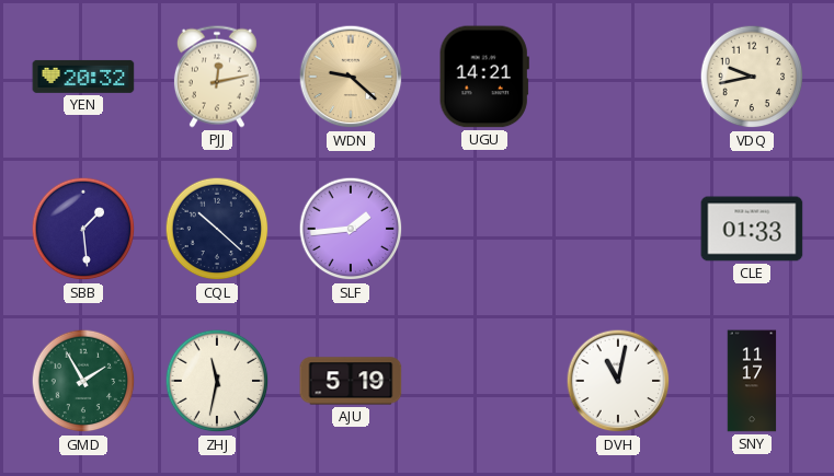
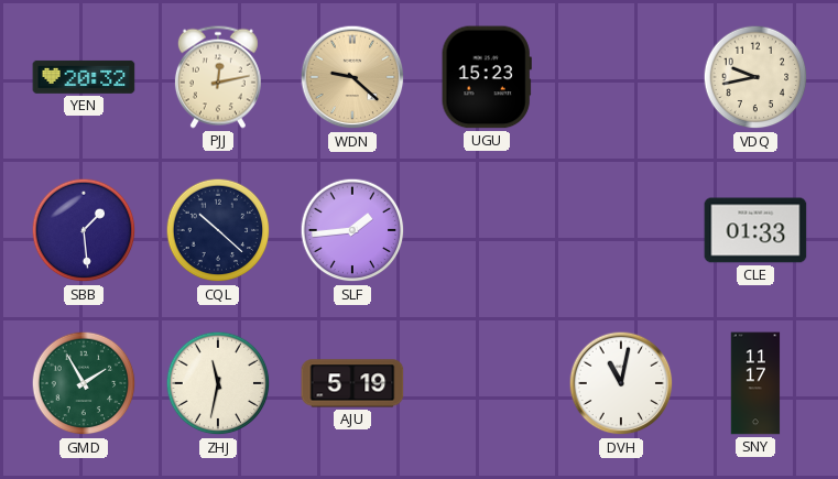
UGU: 14:21 -> 15:23
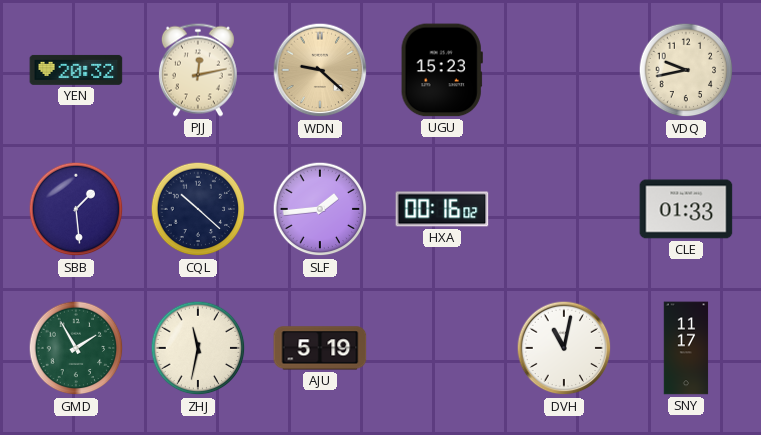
HXA: none -> 00:16
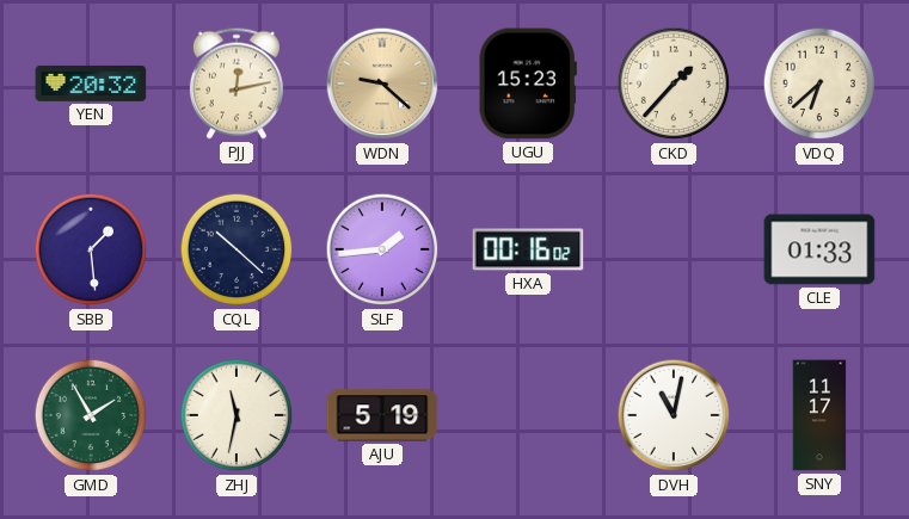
CKD: none -> 1:37
VDQ: 9:43 -> 6:38
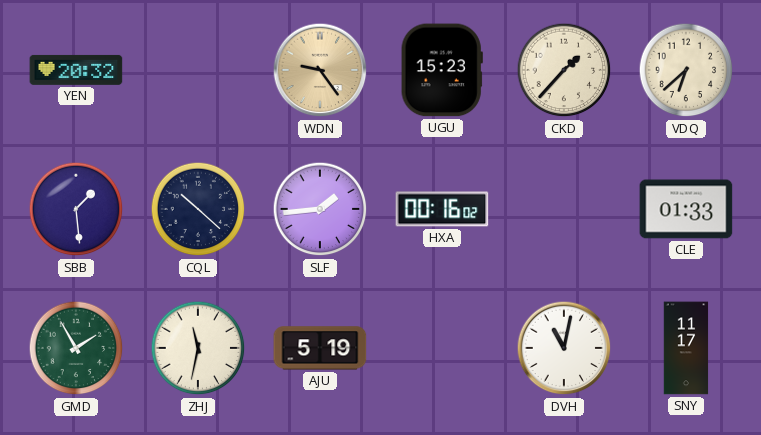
PJJ: 12:13 -> none
WDN: 9:22 -> 9:24
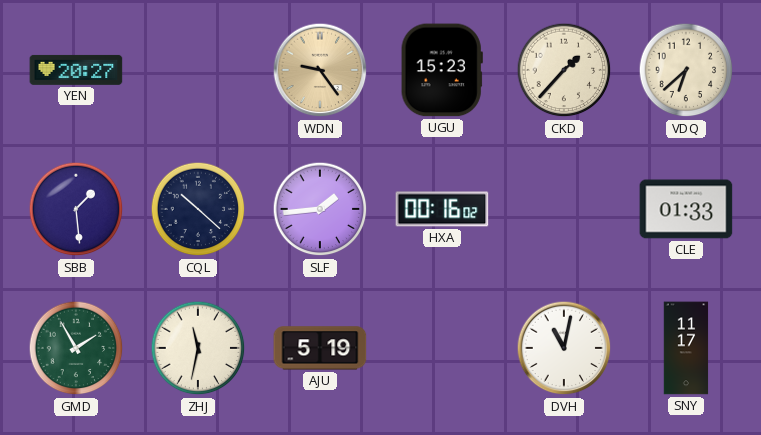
YEN: 20:32 -> 20:27
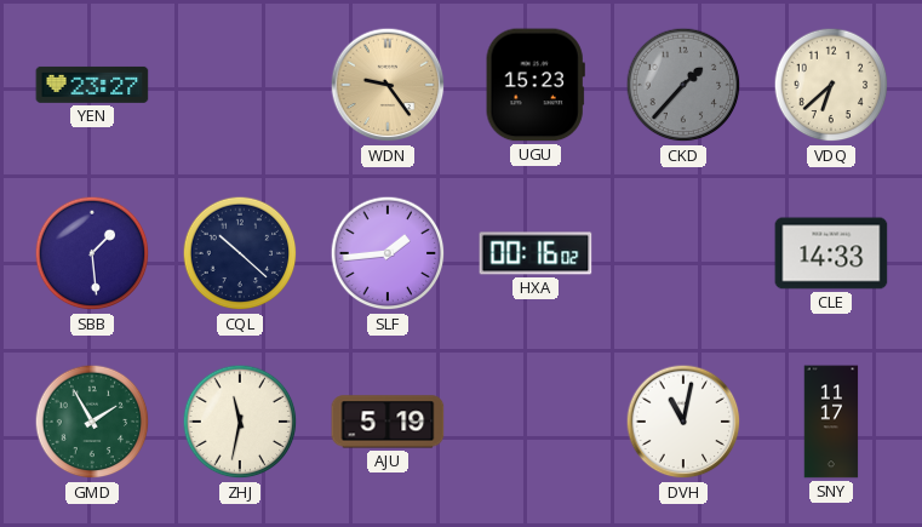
YEN: 20:27 -> 23:27
CKD dial: cream -> grey
CLE: 01:33 -> 14:33
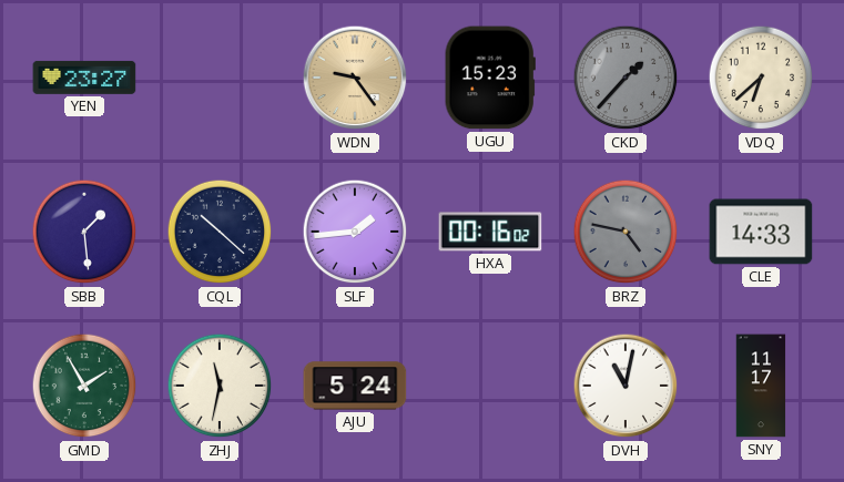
BRZ: none -> 4:47
AJU: 5:19 -> 5:24
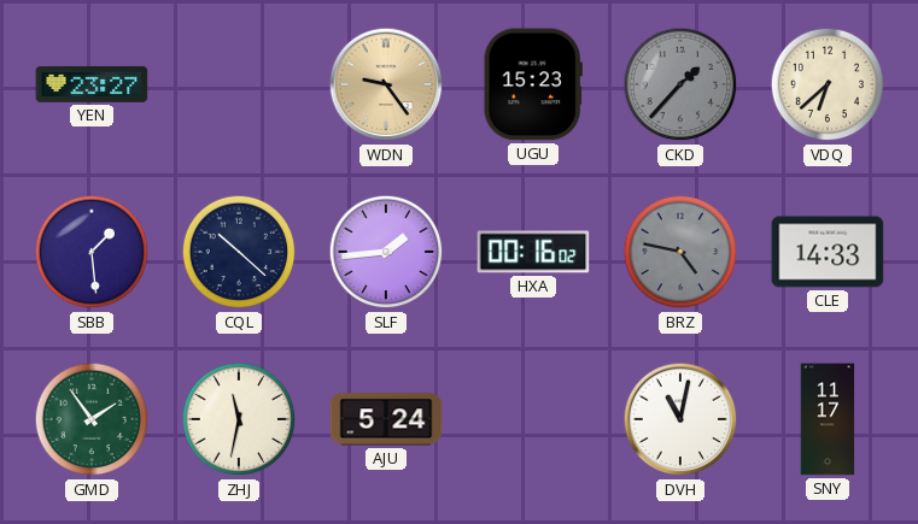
GMD: 1:55 -> 1:54
